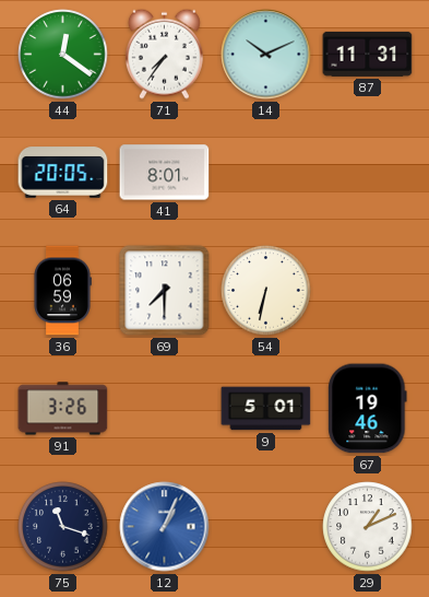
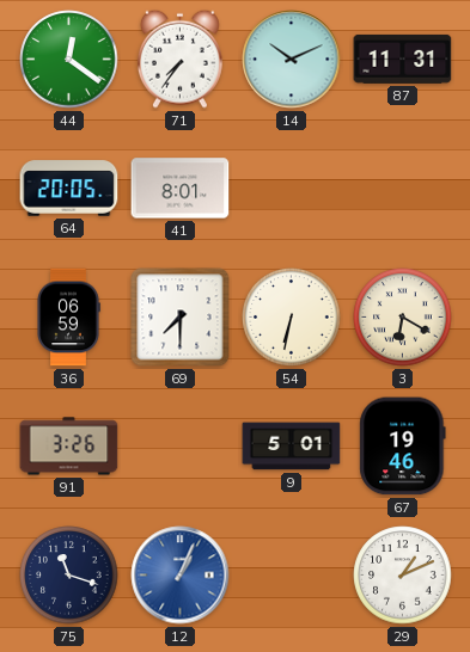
3: none -> 6:20
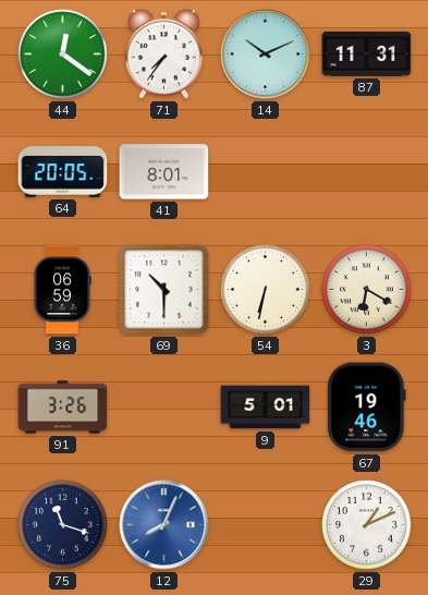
69: 7:30 -> 10:30
12: 1:04 -> 8:04
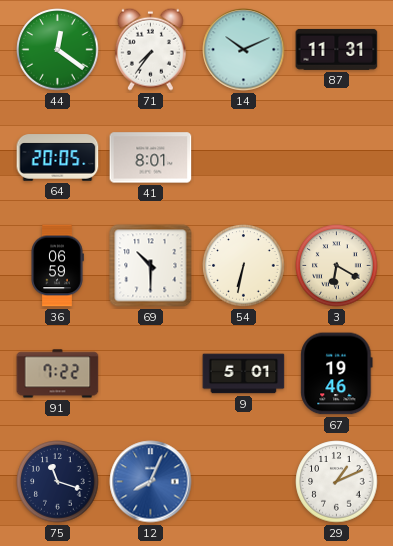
91: 3:26 -> 7:22
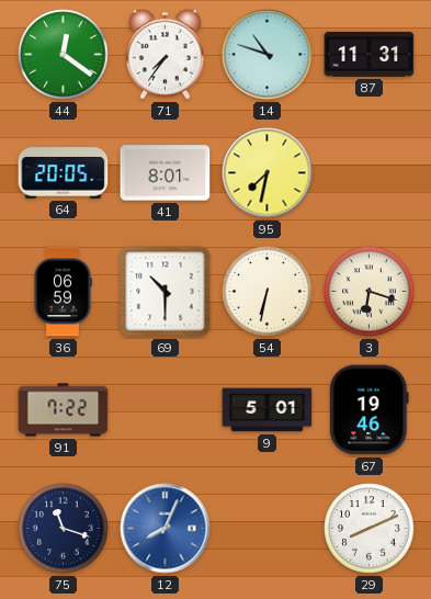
14: 10:11 -> 10:48
95: none -> 7:32
3: 6:20 -> 6:18
29: 1:11 -> 8:11
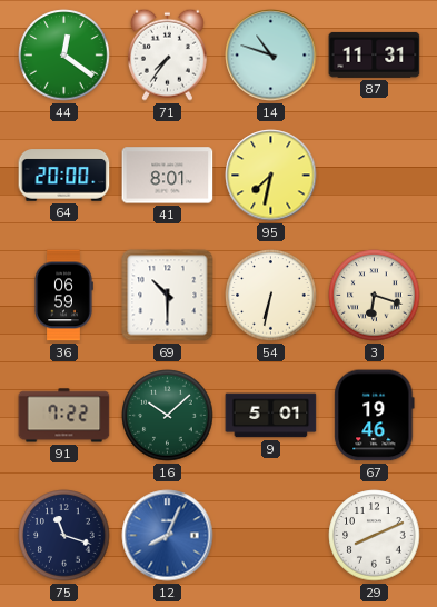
64: 20:05 -> 20:00
16: none -> 10:08
